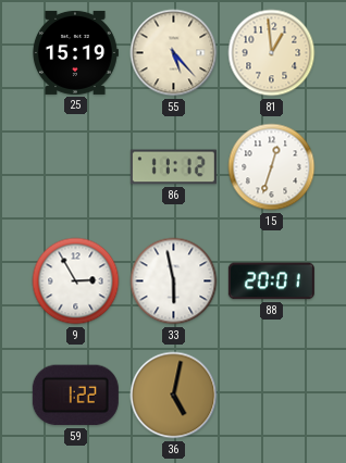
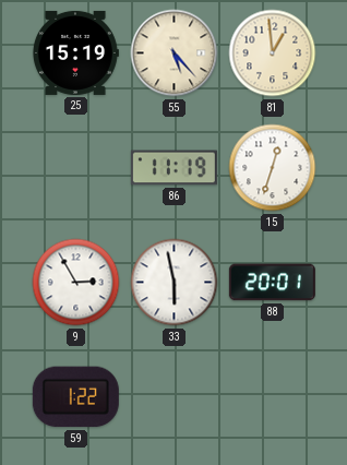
86: 11:12 -> 11:19
36: 5:02 -> none
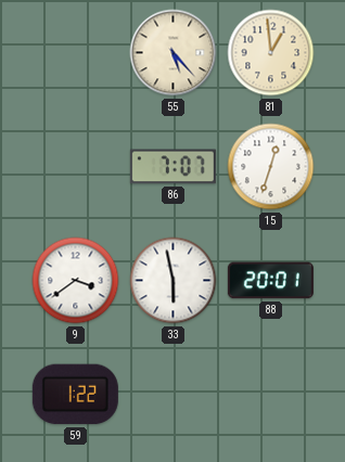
25: 15:19 -> none
86: 11:19 -> 7:07
9: 2:55 -> 3:39
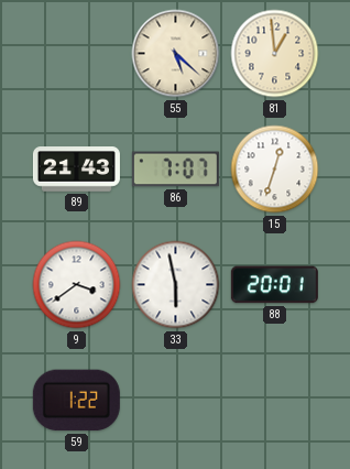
55: 5:23 -> 5:22
89: none -> 21:43
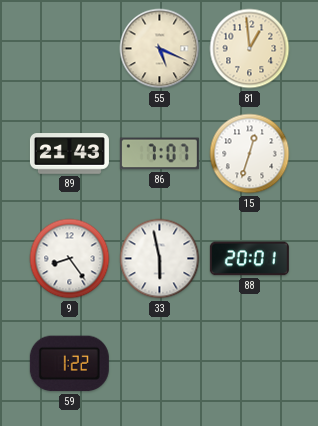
55: 5:22 -> 5:19
9: 3:39 -> 8:24
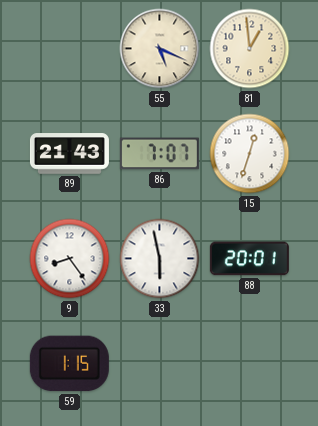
59: 1:22 -> 1:15
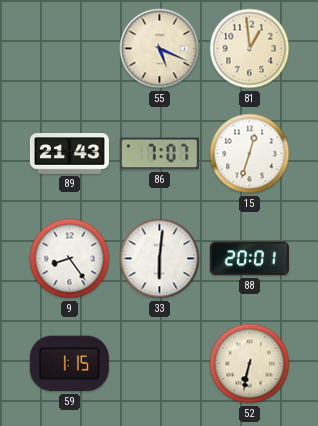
33: 5:58 -> 6:01
52: none -> 6:32
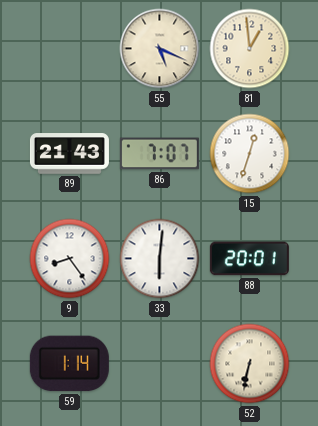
59: 1:15 -> 1:14
